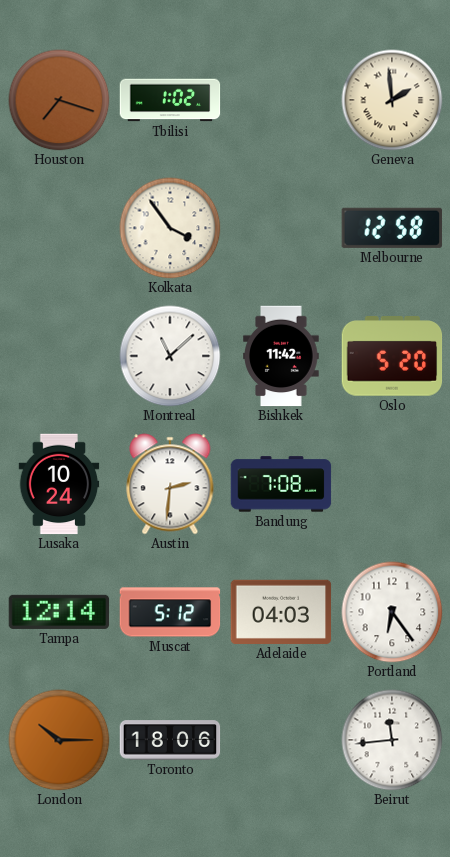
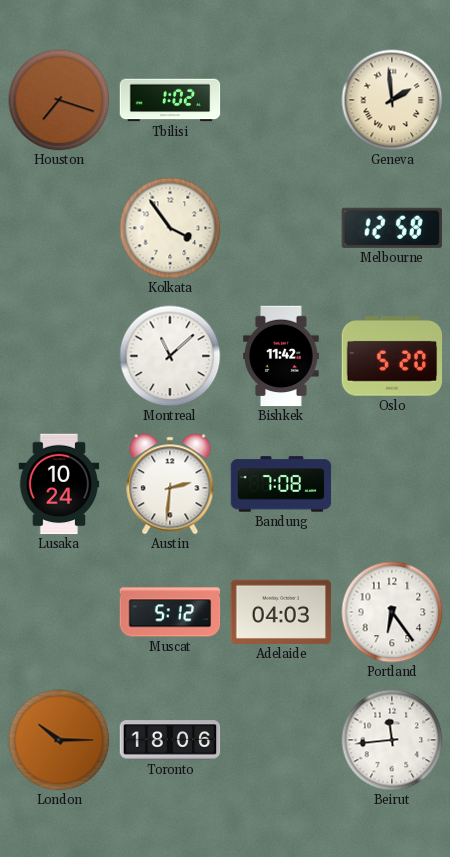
Tampa: 12:14 -> none
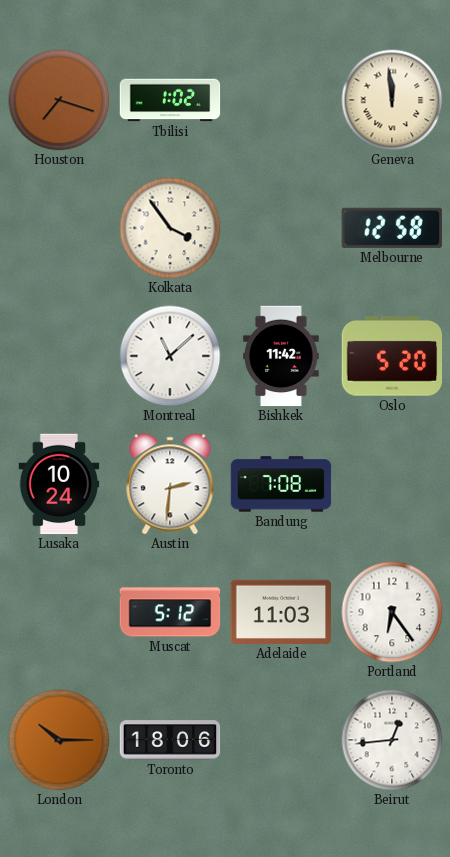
Geneva: 1:59 -> 11:59
Adelaide: 04:03 -> 11:03
Beirut: 11:44 -> 12:44
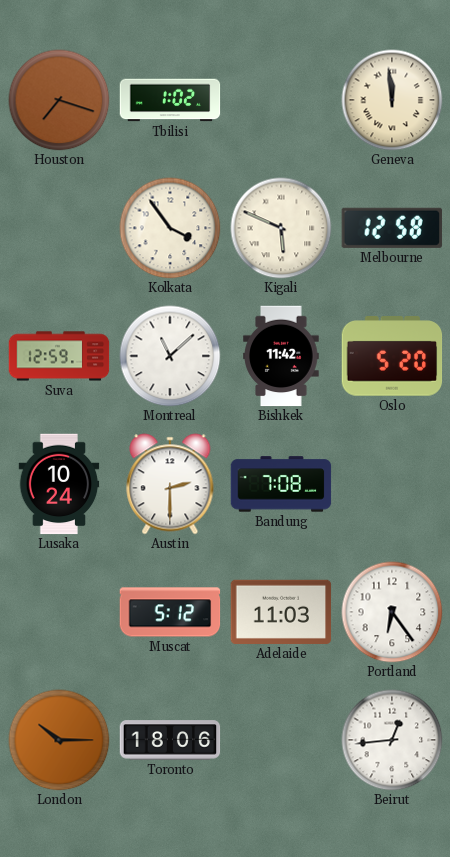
Kigali: none -> 5:49
Suva: none -> 12:59
Austin: 2:31 -> 2:30
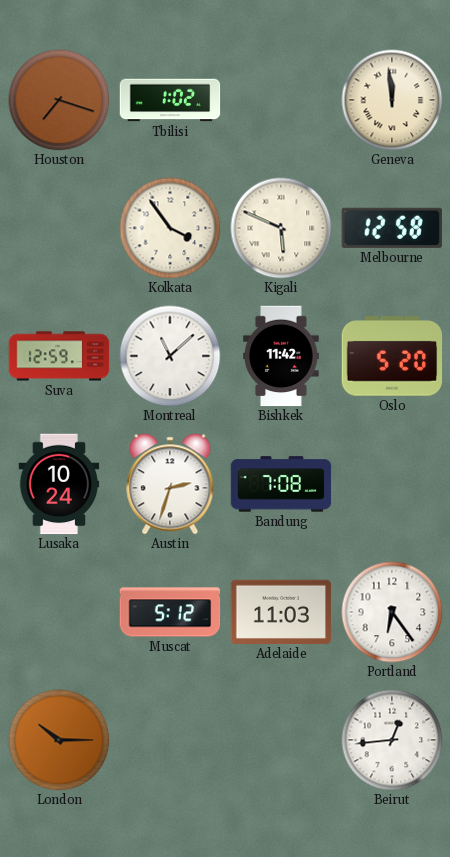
Austin: 2:30 -> 2:33
Toronto: 18:06 -> none
